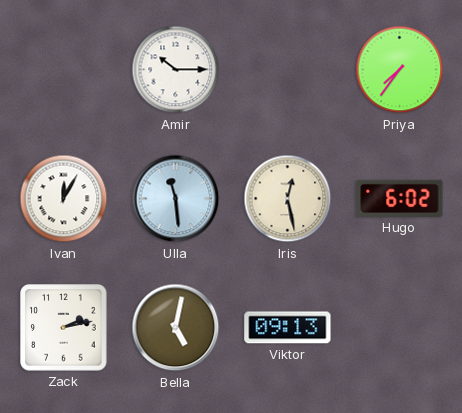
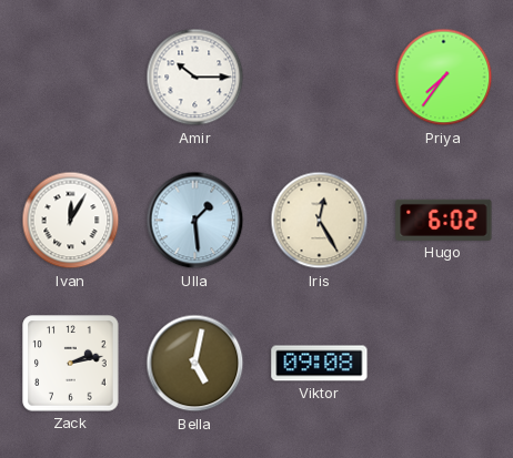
Ulla: 11:29 -> 1:29
Iris: 12:28 -> 12:25
Viktor: 09:13 -> 09:08
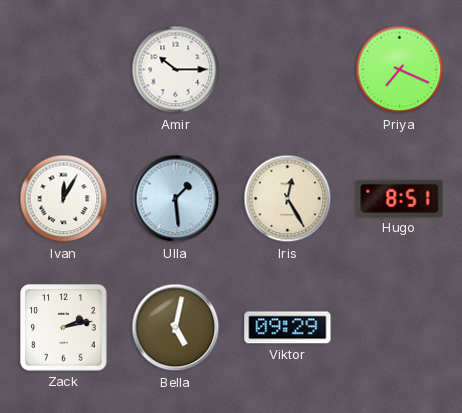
Priya: 7:36 -> 7:19
Hugo: 6:02 -> 8:51
Viktor: 09:08 -> 09:29
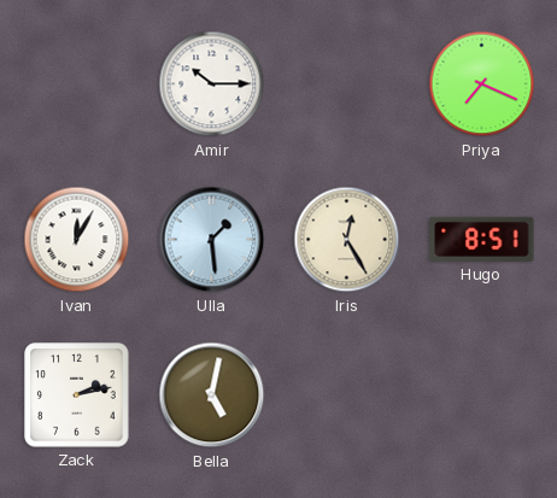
Viktor: 09:29 -> none
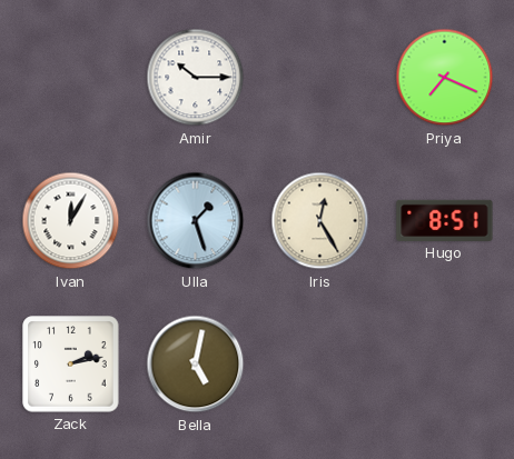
Ulla: 1:29 -> 1:27
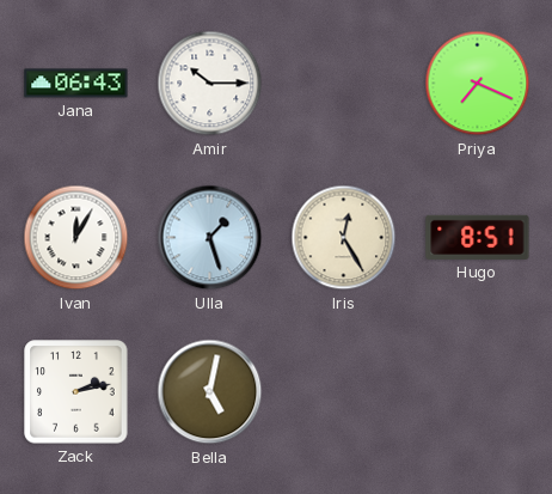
Jana: none -> 06:43
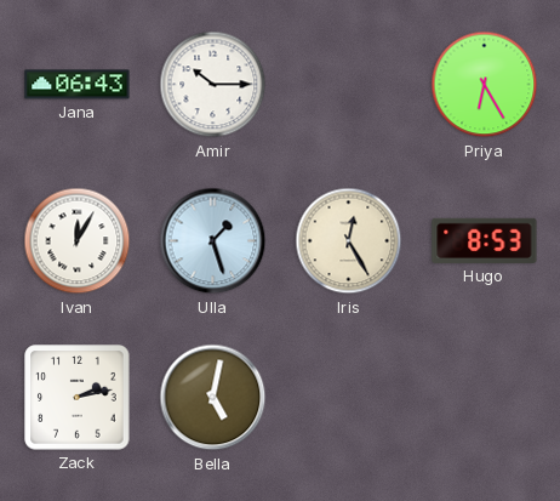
Priya: 7:19 -> 6:25
Hugo: 8:51 -> 8:53
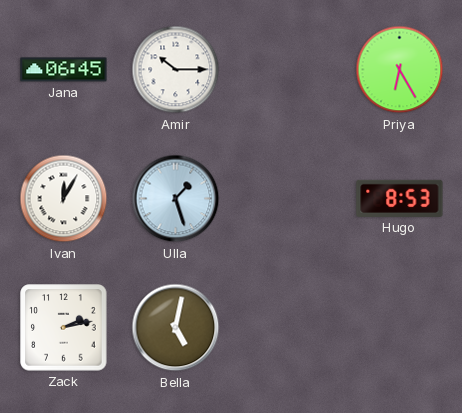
Jana: 06:43 -> 06:45
Iris: 12:25 -> none
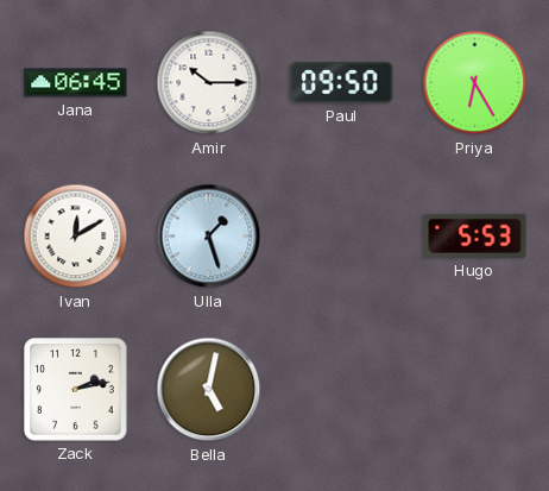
Paul: none -> 09:50
Ivan: 12:05 -> 12:10
Hugo: 8:53 -> 5:53
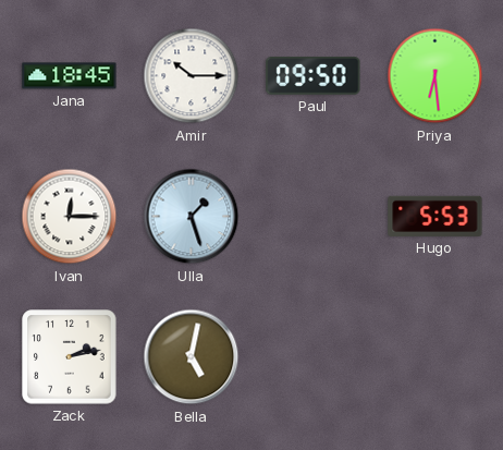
Jana: 06:45 -> 18:45
Priya: 6:25 -> 6:29
Ivan: 12:10 -> 12:15
